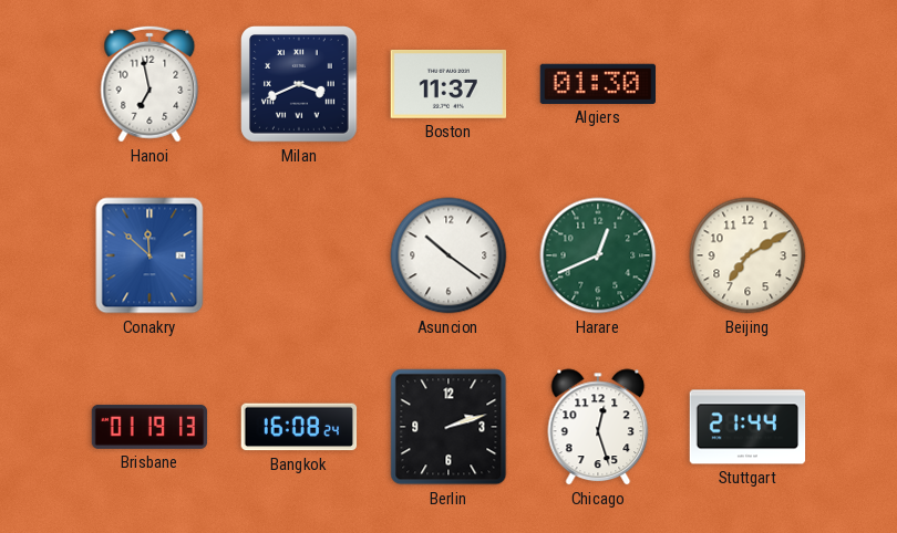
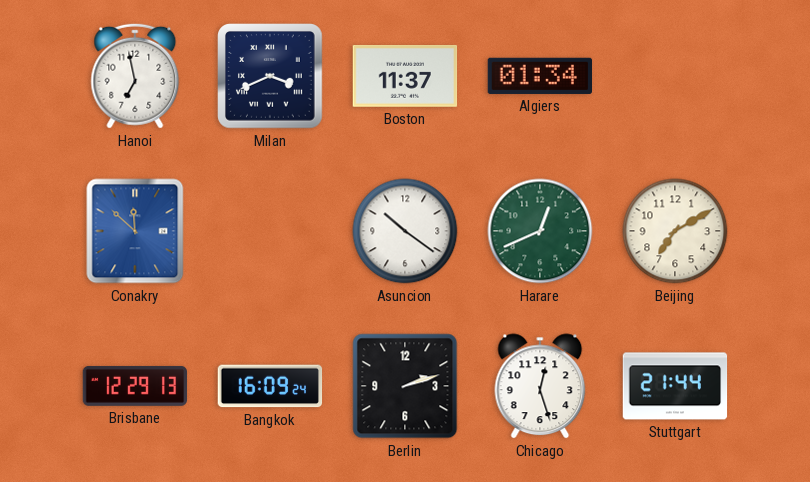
Algiers: 01:30 -> 01:34
Brisbane: 01:19 -> 12:29
Bangkok: 16:08 -> 16:09
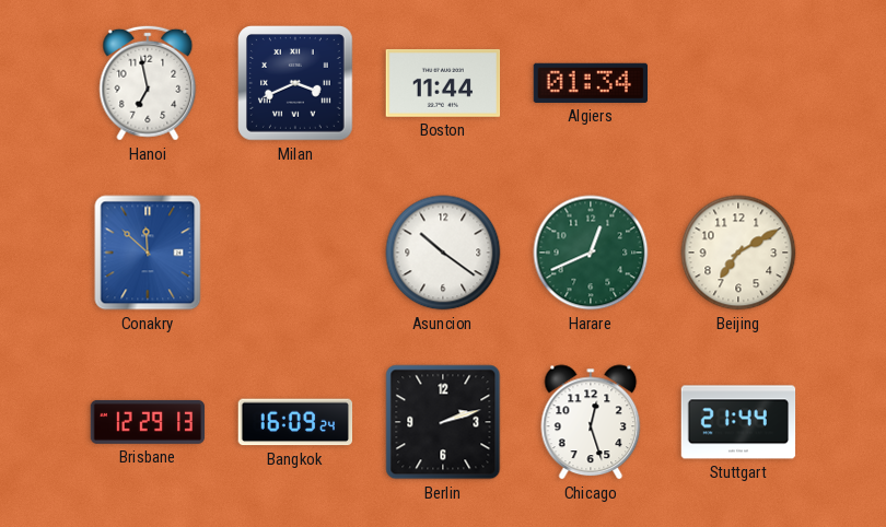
Boston: 11:37 -> 11:44
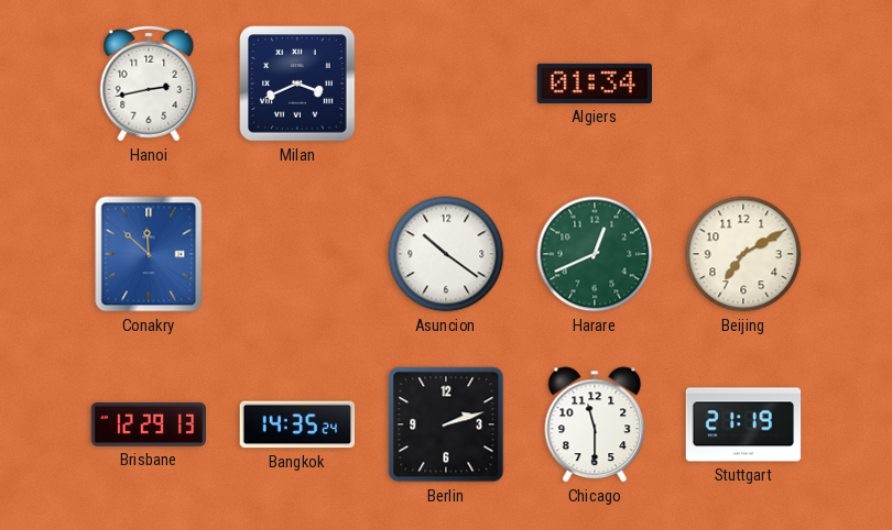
Hanoi: 6:58 -> 2:43
Boston: 11:44 -> none
Bangkok: 16:09 -> 14:35
Chicago: 12:27 -> 11:30
Stuttgart: 21:44 -> 21:19
